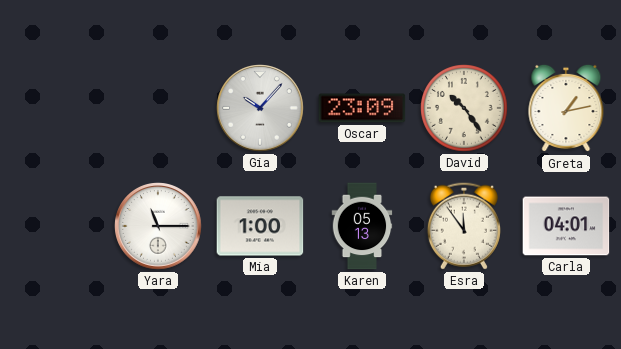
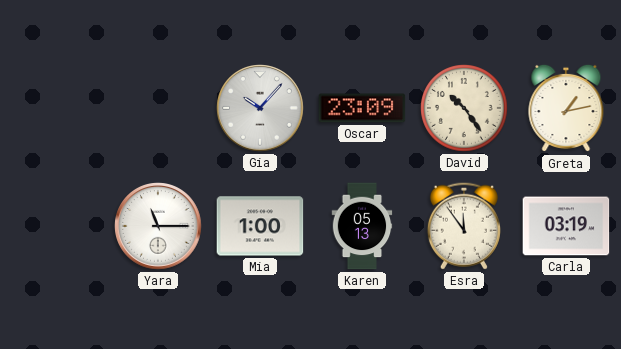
Carla: 04:01 -> 03:19
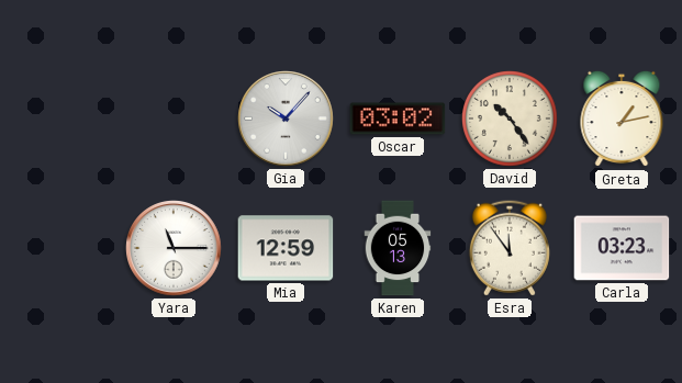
Oscar: 23:09 -> 03:02
Mia: 1:00 -> 12:59
Carla: 03:19 -> 03:23
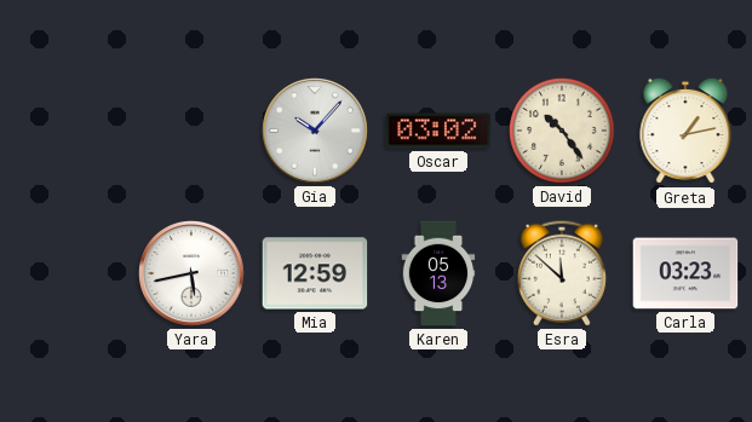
Yara: 11:15 -> 5:43
Esra: 11:54 -> 11:52
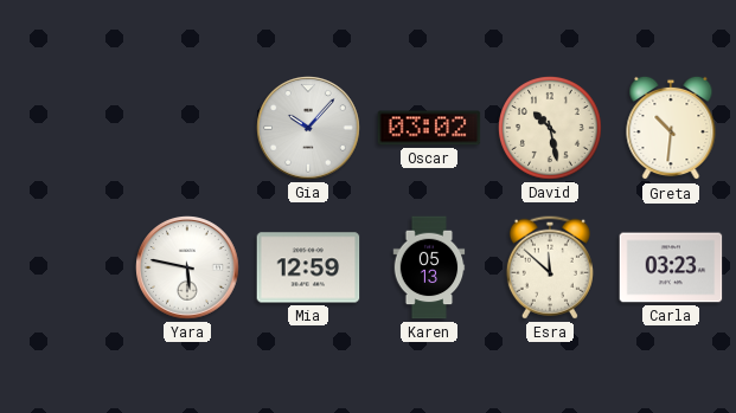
David: 10:24 -> 10:28
Greta: 1:13 -> 10:31
Yara: 5:43 -> 5:47
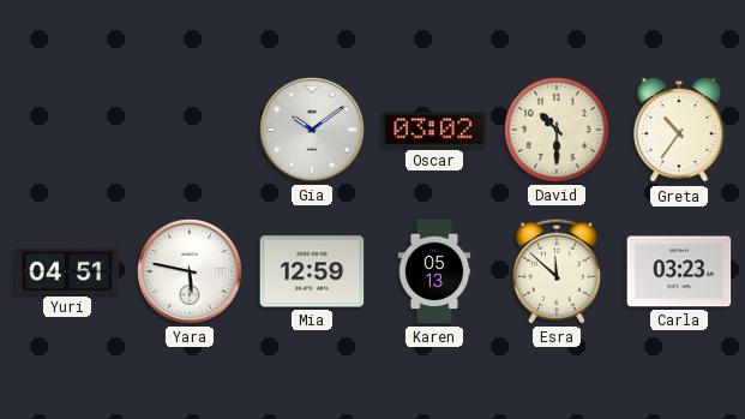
Gia: 10:07 -> 10:09
David: 10:28 -> 10:30
Greta: 10:31 -> 10:36
Yuri: none -> 04:51
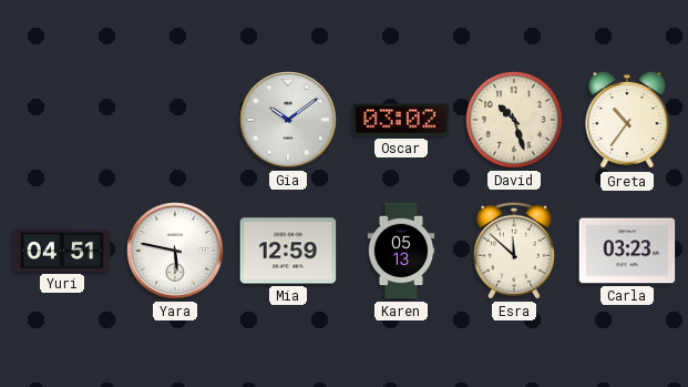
David: 10:30 -> 10:27
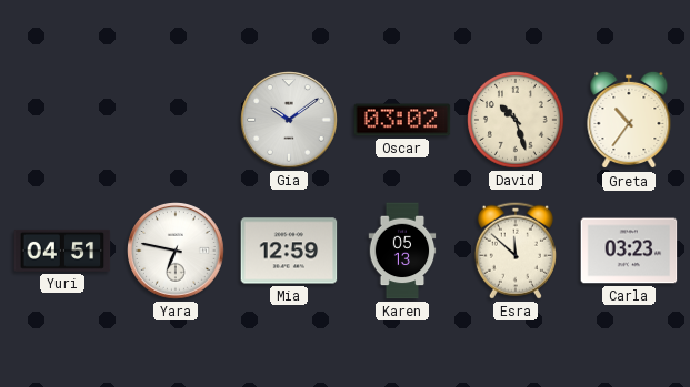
Yara: 5:47 -> 6:47
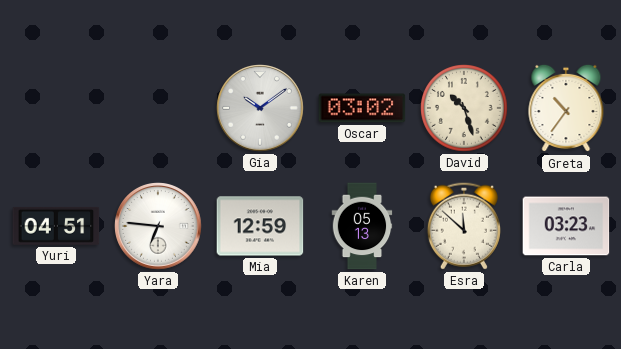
Yara: 6:47 -> 6:46
